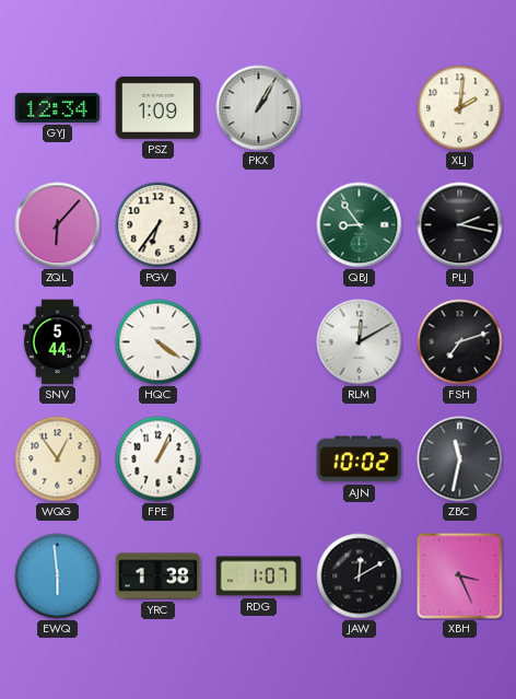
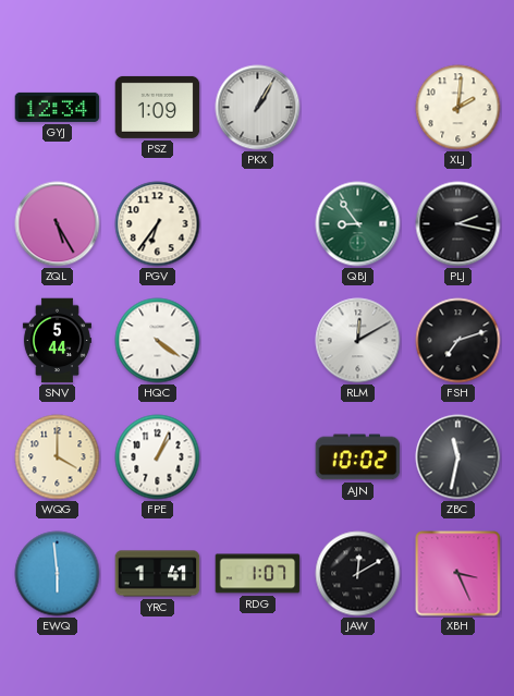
ZQL: 6:07 -> 5:25
WQG: 12:54 -> 4:00
YRC: 1:38 -> 1:41
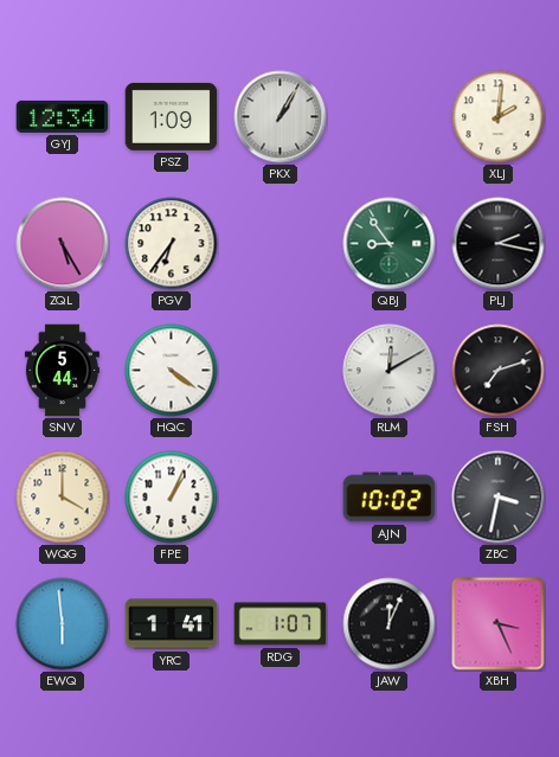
ZBC: 11:32 -> 3:32
JAW: 12:10 -> 12:04
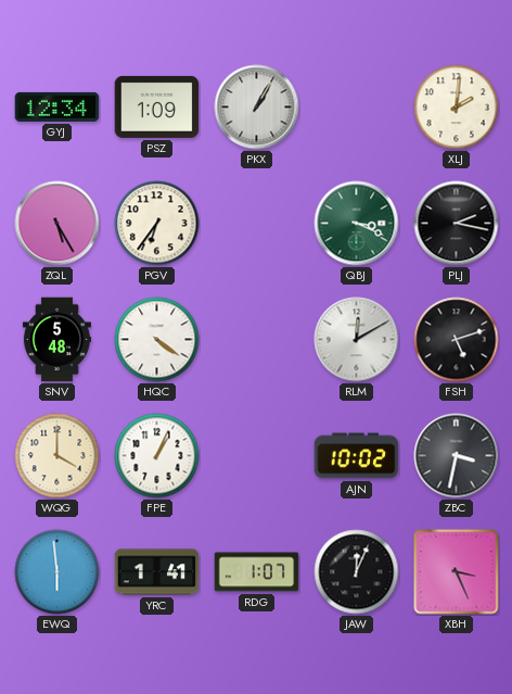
QBJ: 8:54 -> 3:19
SNV: 5:44 -> 5:48
FSH: 7:12 -> 5:12
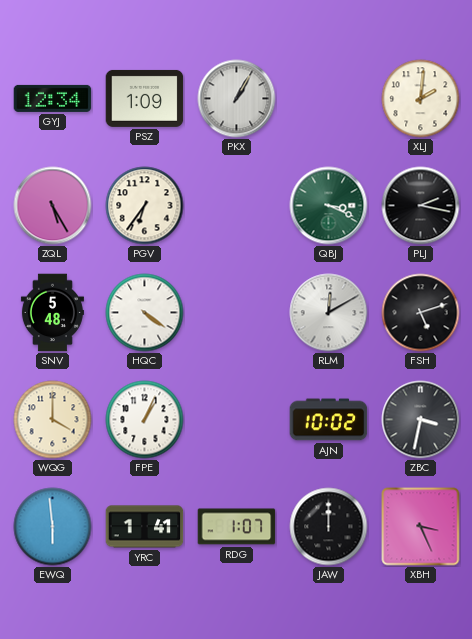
JAW: 12:04 -> 12:00
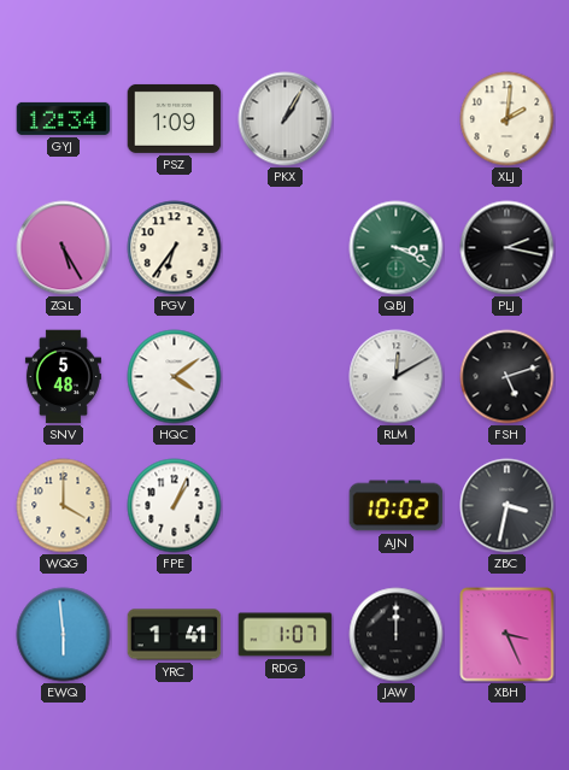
HQC: 4:21 -> 4:09
